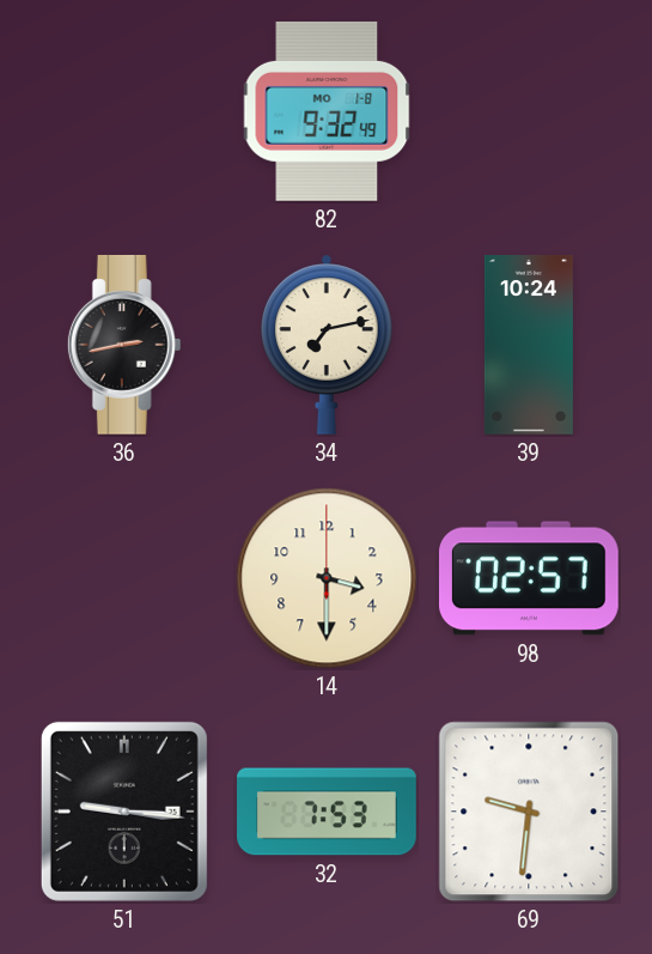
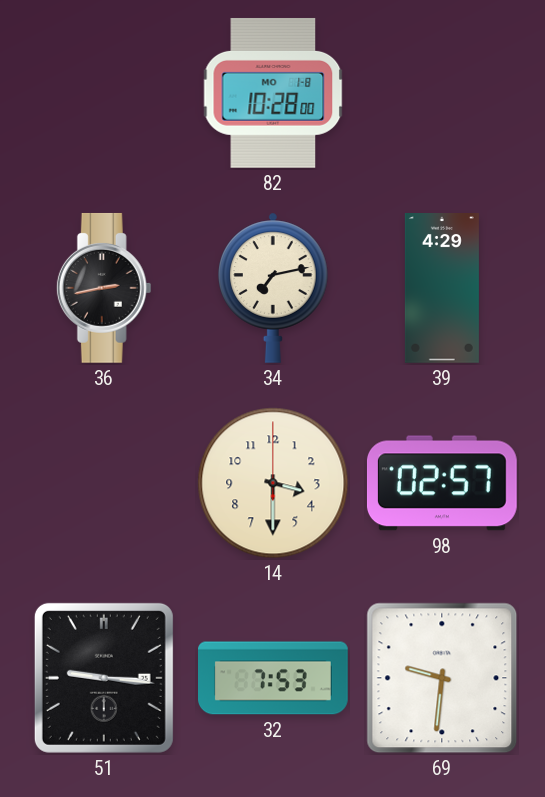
82: 9:32 -> 10:28
39: 10:24 -> 4:29
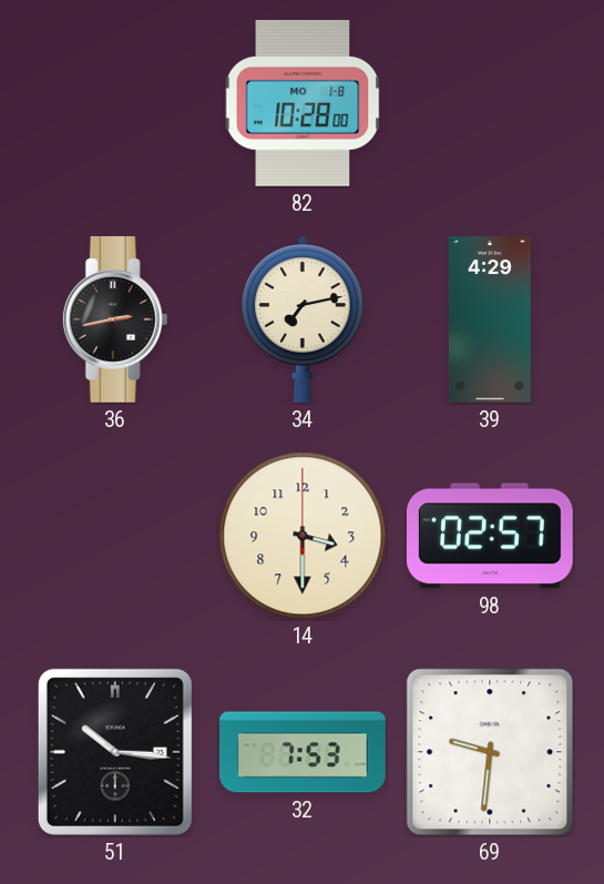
51: 9:16 -> 10:16
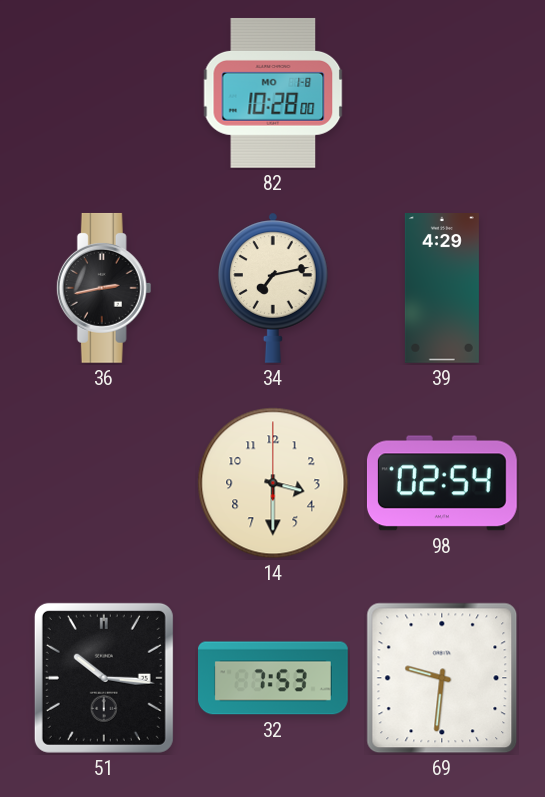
98: 02:57 -> 02:54
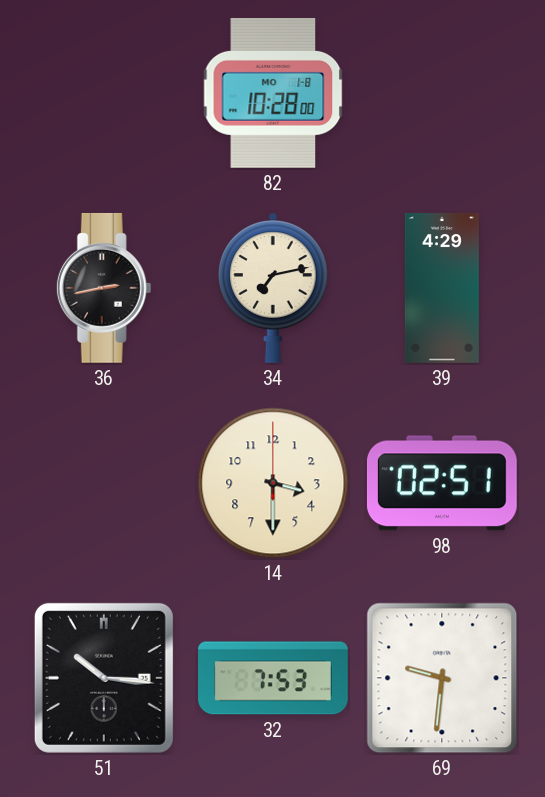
98: 02:54 -> 02:51
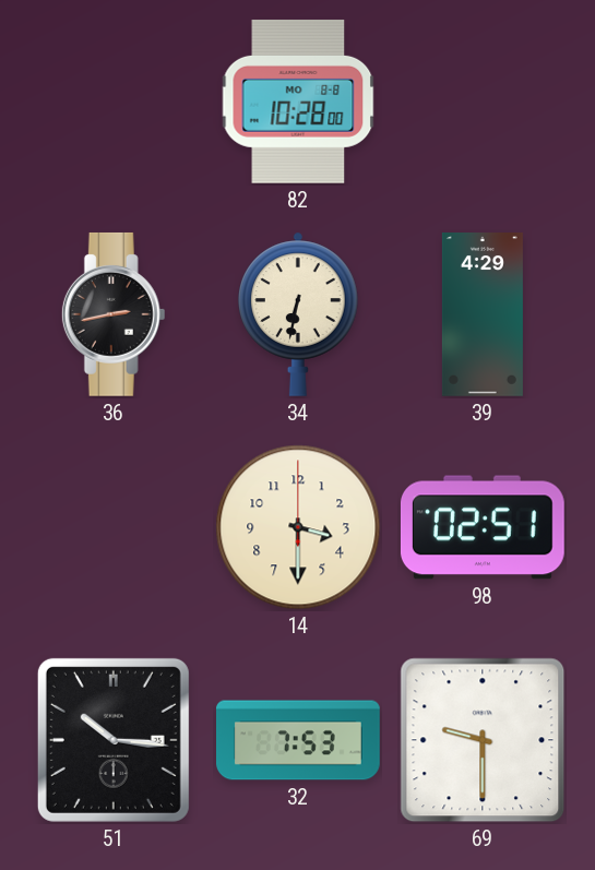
82 date: MO 1-8 -> MO 8-8
34: 7:13 -> 6:32
69: 9:31 -> 9:30
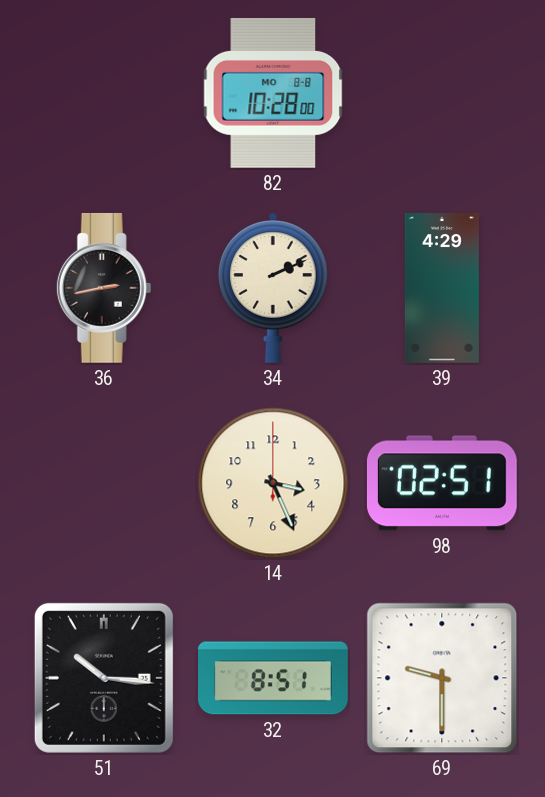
34: 6:32 -> 2:11
14: 3:30 -> 3:26
32: 7:53 -> 8:51
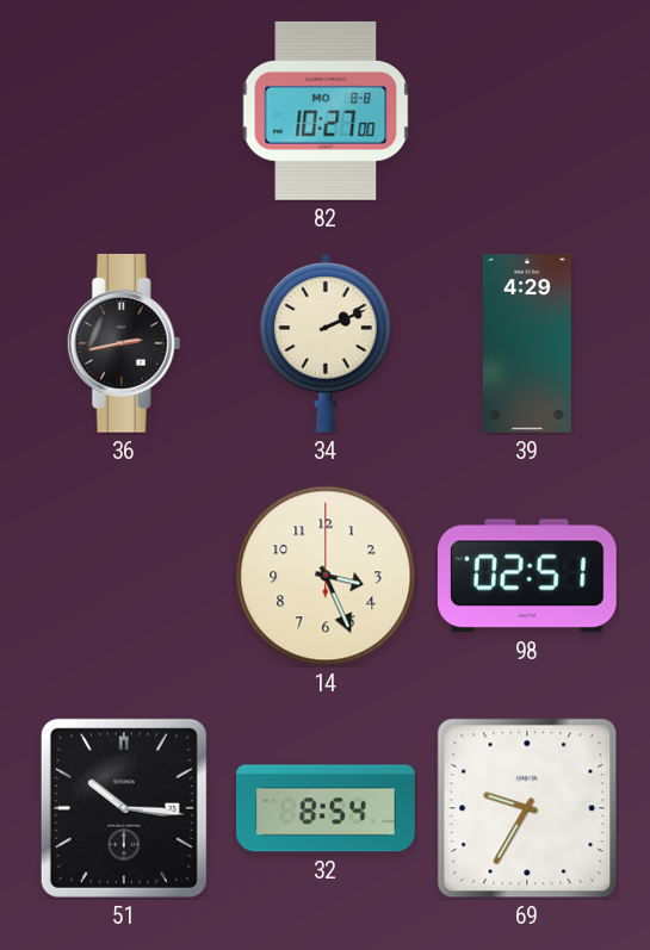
82: 10:28 -> 10:27
32: 8:51 -> 8:54
69: 9:30 -> 9:35
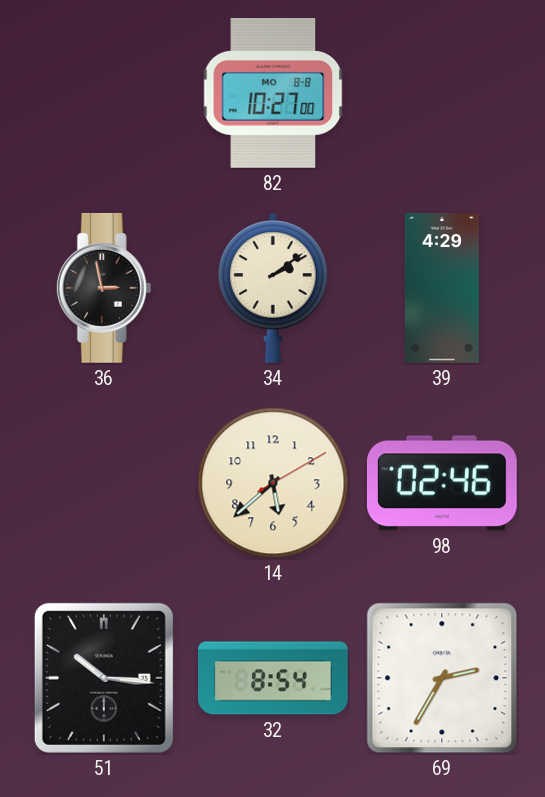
36: 2:43 -> 2:58
34: 2:11 -> 2:09
14: 3:26 -> 5:38
98: 02:51 -> 02:46
69: 9:35 -> 2:35
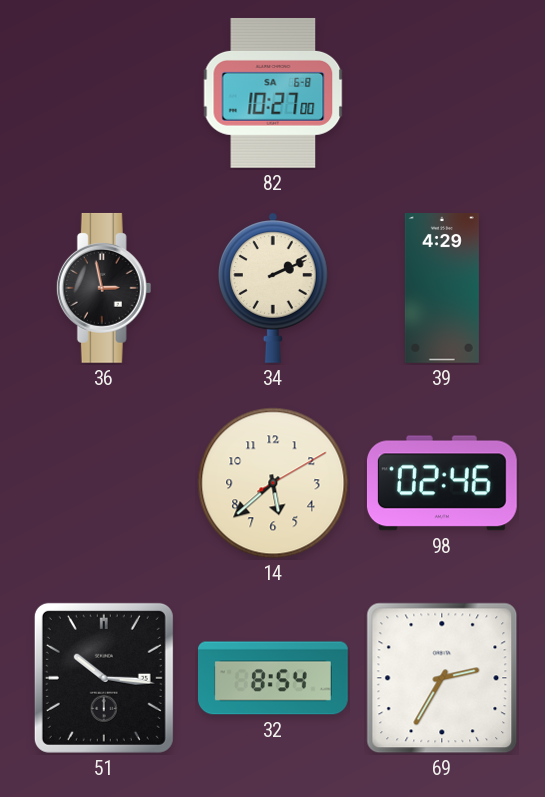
82 date: MO 8-8 -> SA 6-8
34: 2:09 -> 2:11
